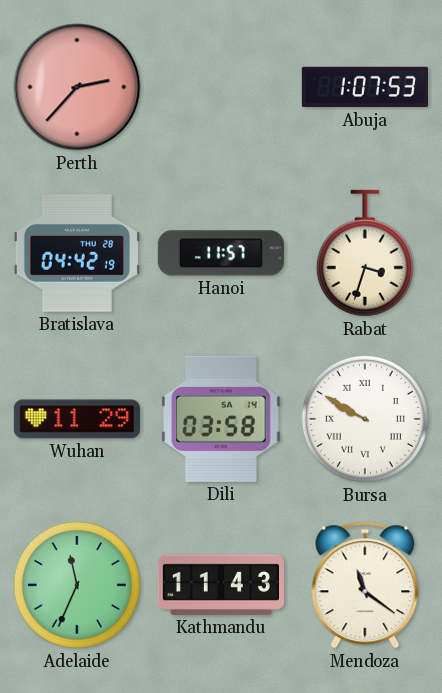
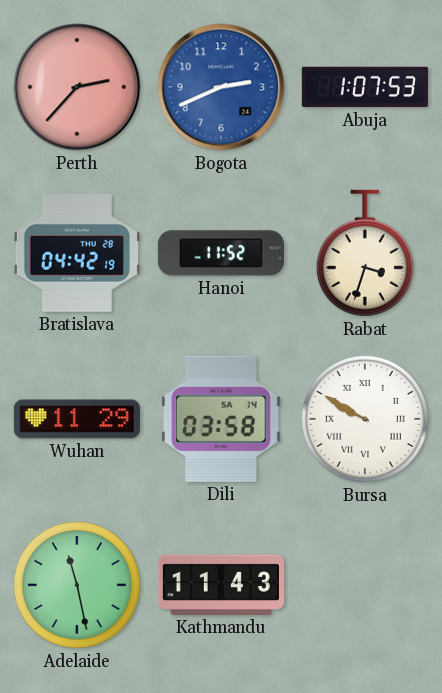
Bogota: none -> 2:41
Hanoi: 11:57 -> 11:52
Adelaide: 11:34 -> 11:28
Mendoza: 11:21 -> none
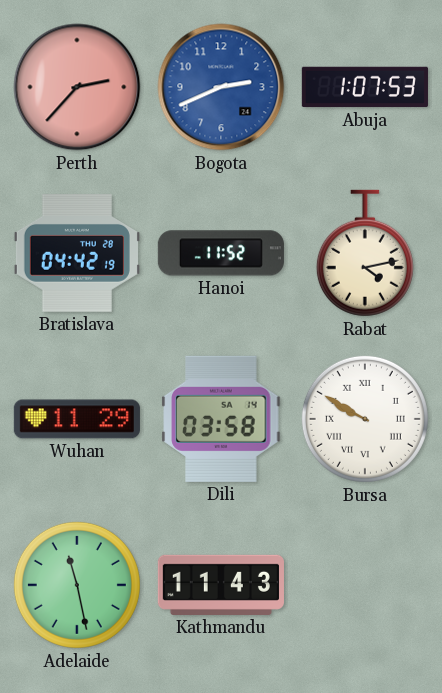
Rabat: 3:33 -> 4:13
